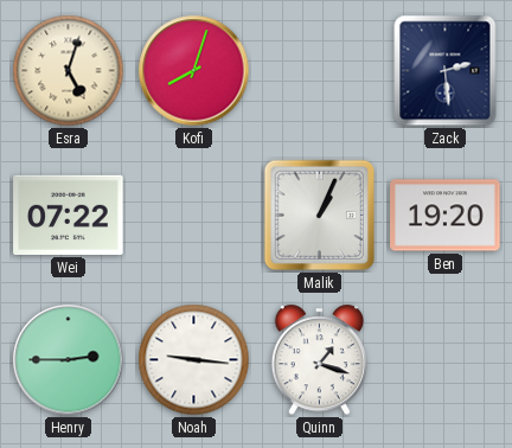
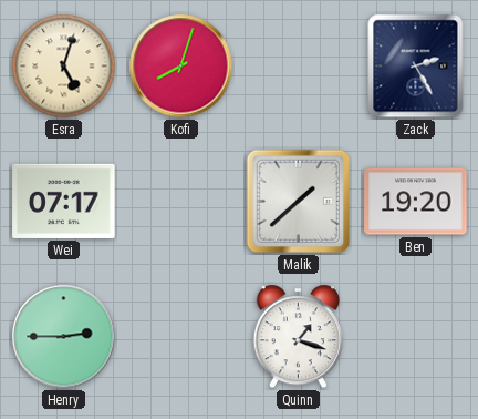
Zack: 2:29 -> 2:25
Wei: 07:22 -> 07:17
Malik: 1:04 -> 1:38
Noah: 9:16 -> none
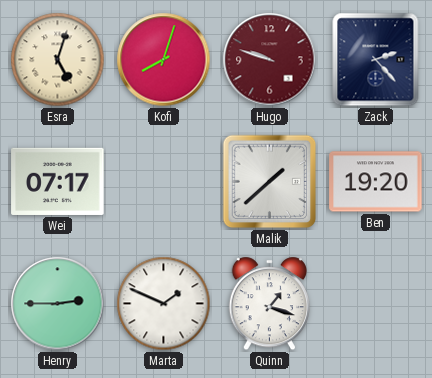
Hugo: none -> 9:48
Zack: 2:25 -> 2:23
Marta: none -> 1:49
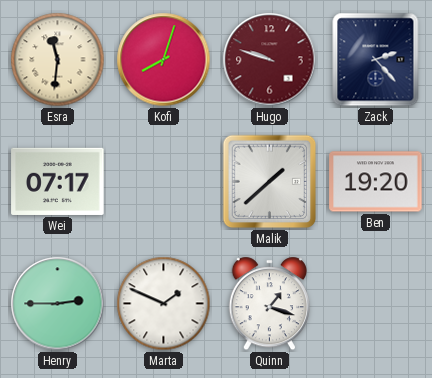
Esra: 5:03 -> 11:31
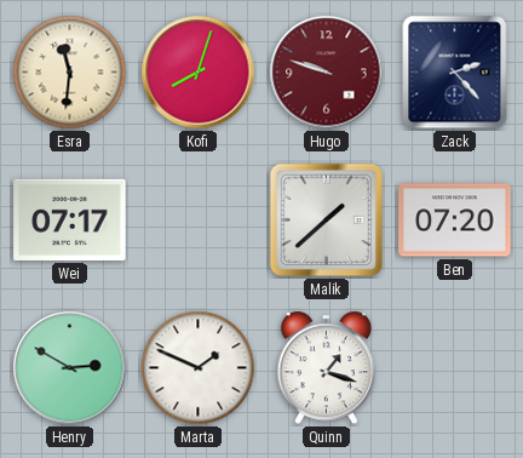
Ben: 19:20 -> 07:20
Henry: 2:45 -> 2:50
